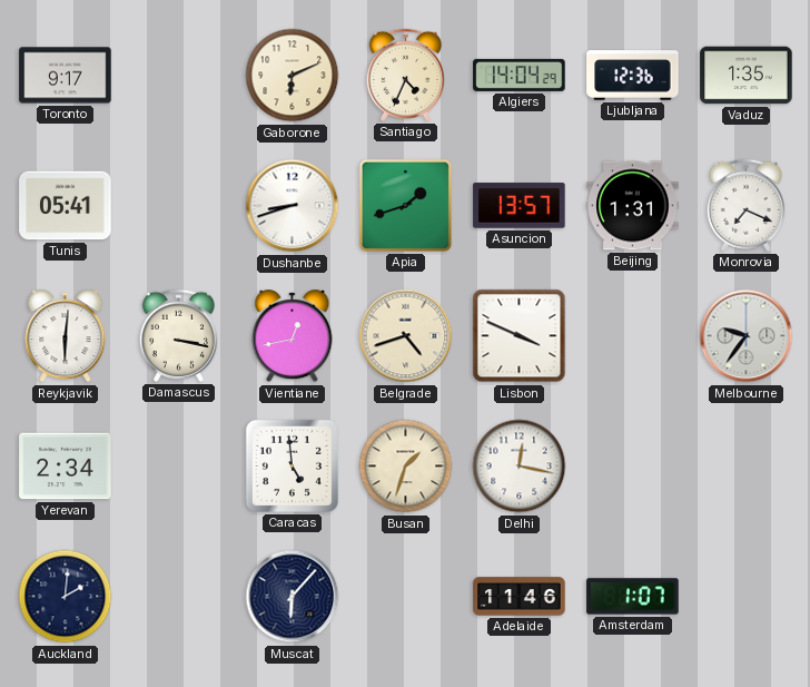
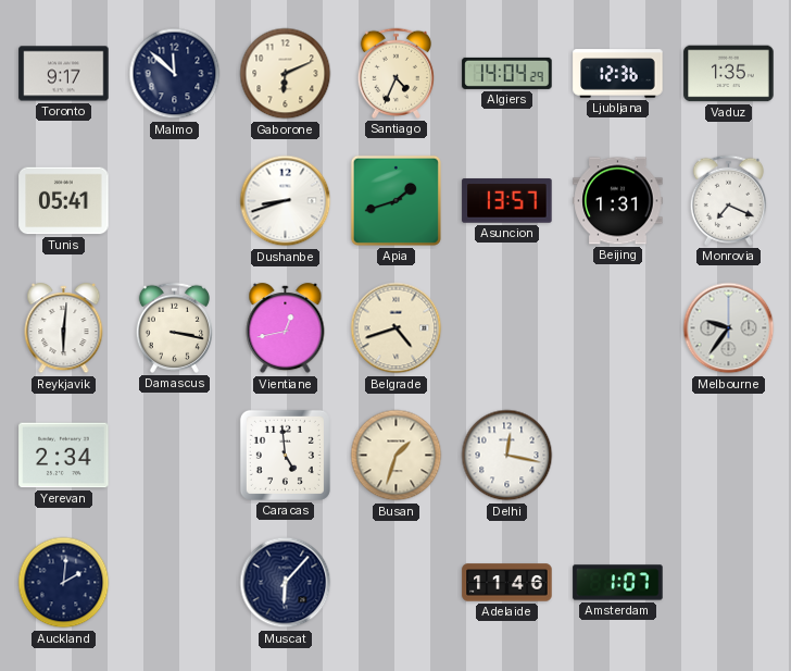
Malmo: none -> 11:52
Lisbon: 3:49 -> none
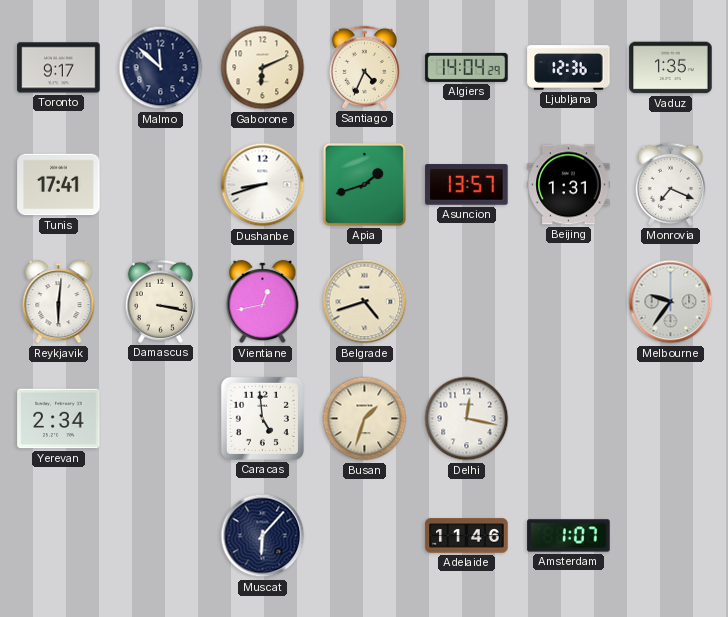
Tunis: 05:41 -> 17:41
Auckland: 2:01 -> none
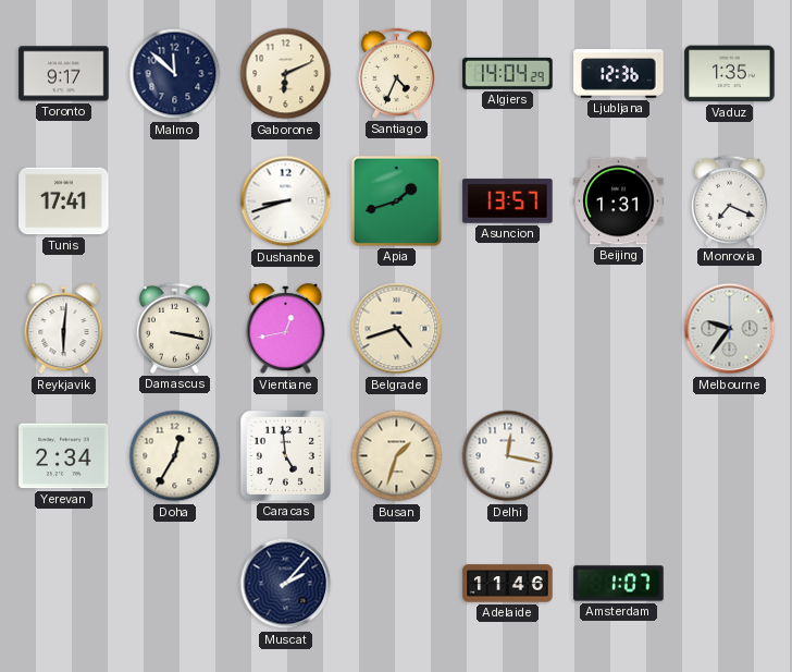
Doha: none -> 12:35
Muscat: 6:07 -> 2:07
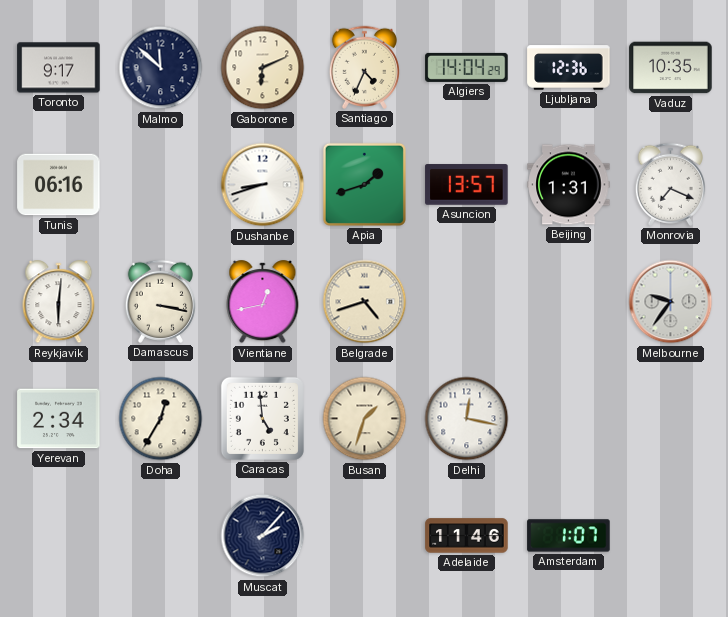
Vaduz: 1:35 -> 10:35
Tunis: 17:41 -> 06:16
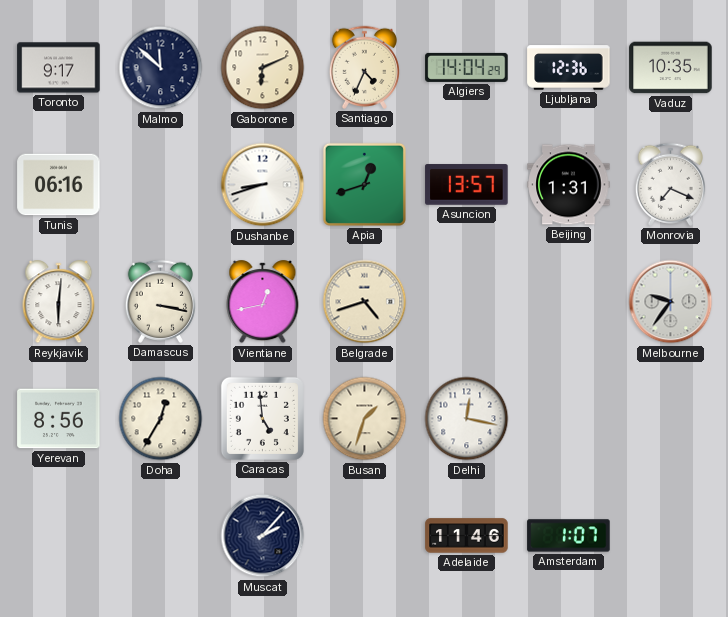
Apia: 1:42 -> 12:42
Yerevan: 2:34 -> 8:56
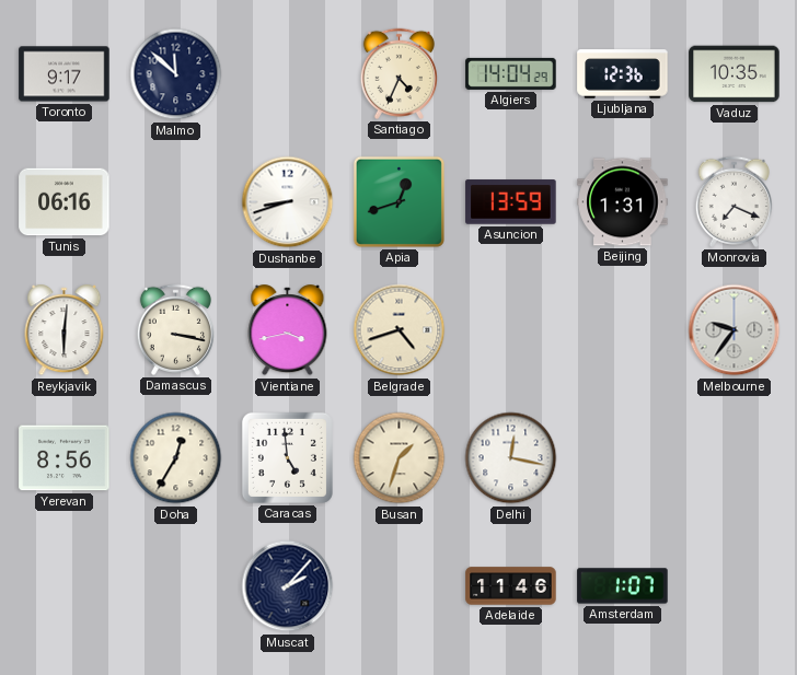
Gaborone: 6:11 -> none
Asuncion: 13:57 -> 13:59
Vientiane: 12:43 -> 3:43
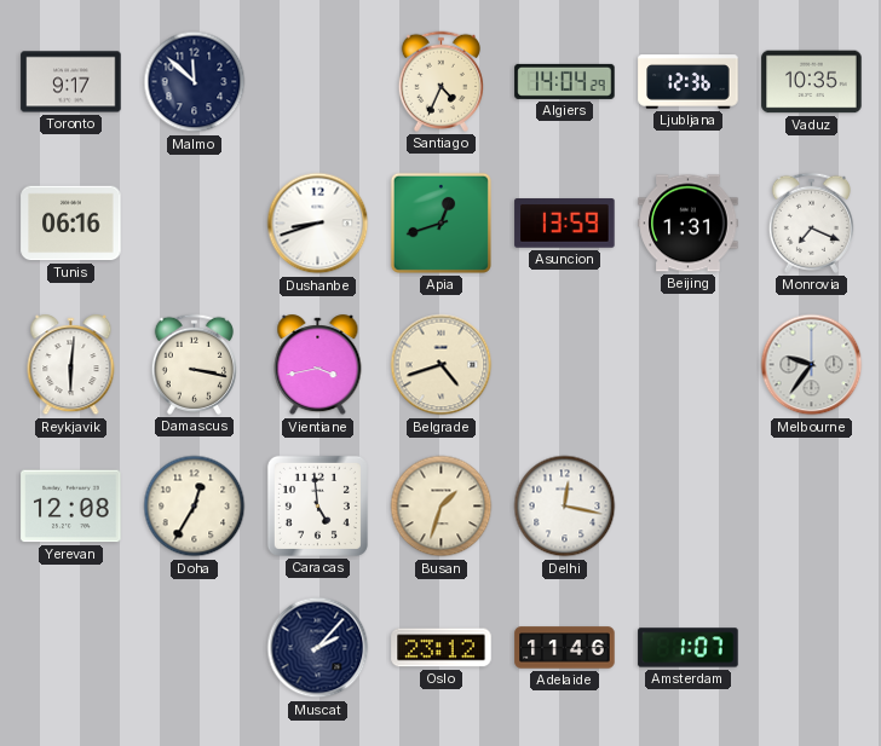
Yerevan: 8:56 -> 12:08
Oslo: none -> 23:12
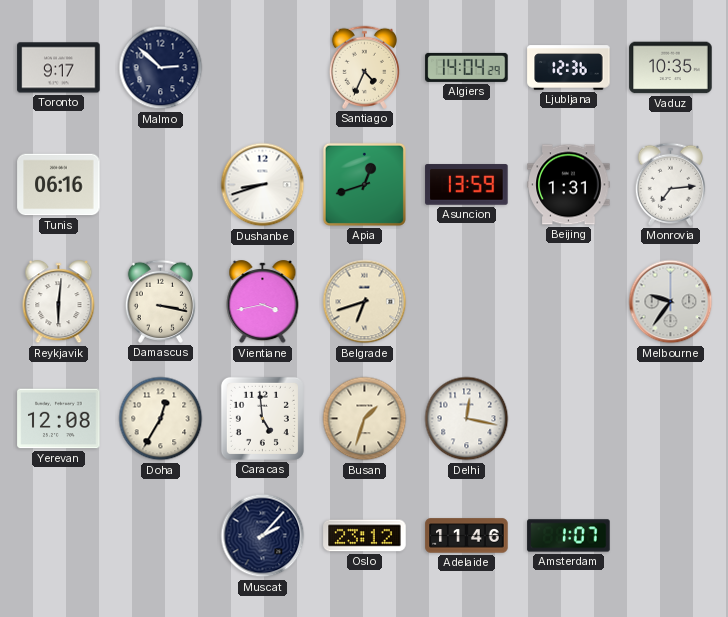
Malmo: 11:52 -> 2:52
Monrovia: 7:19 -> 7:14
Belgrade: 4:42 -> 6:42
